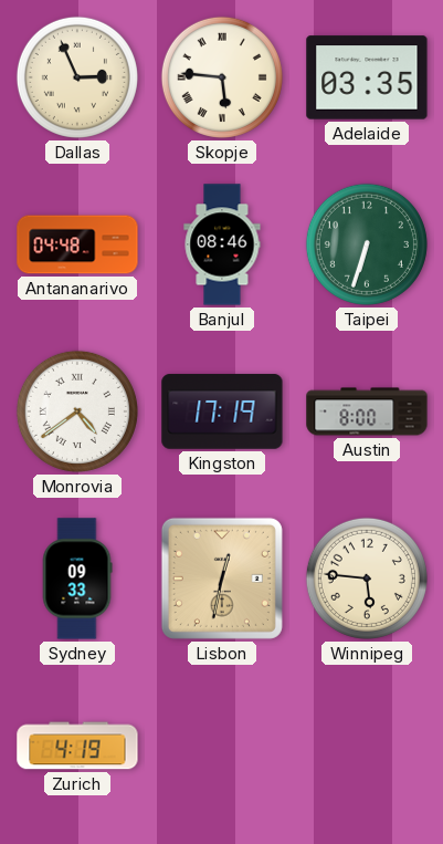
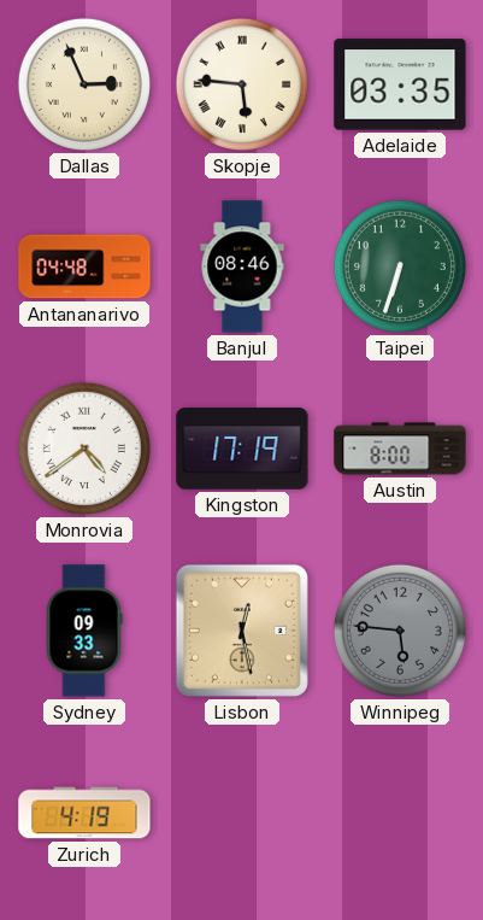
Lisbon: 12:32 -> 12:28
Winnipeg dial: cream -> grey
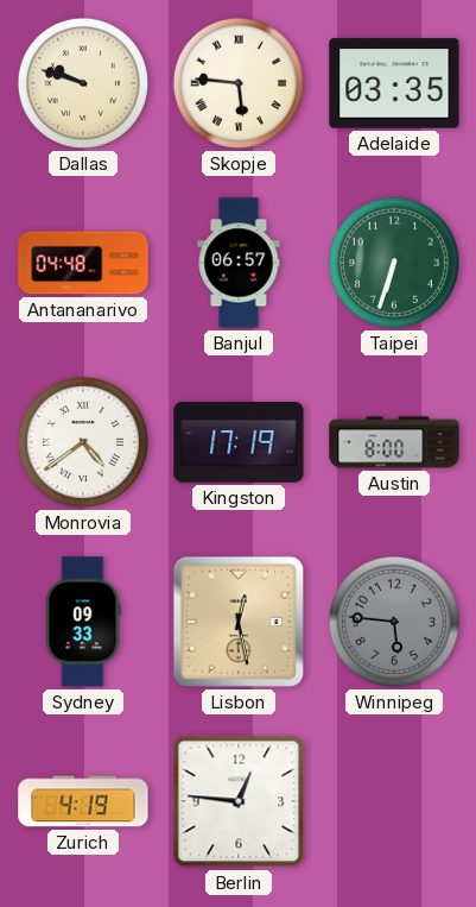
Dallas: 2:56 -> 9:48
Banjul: 08:46 -> 06:57
Berlin: none -> 12:46
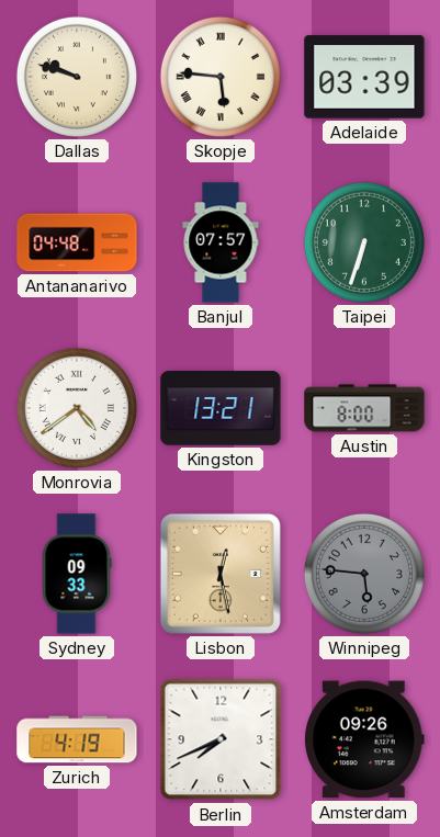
Adelaide: 03:35 -> 03:39
Banjul: 06:57 -> 07:57
Kingston: 17:19 -> 13:21
Berlin: 12:46 -> 7:41
Amsterdam: none -> 09:26
